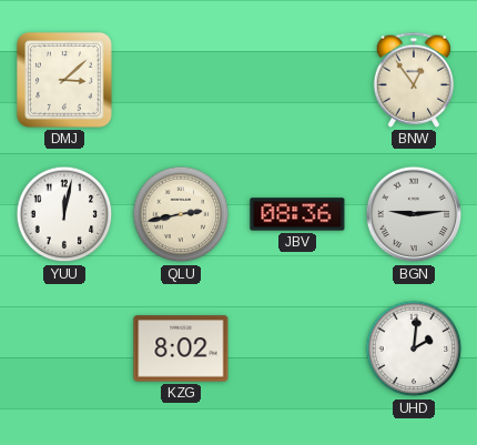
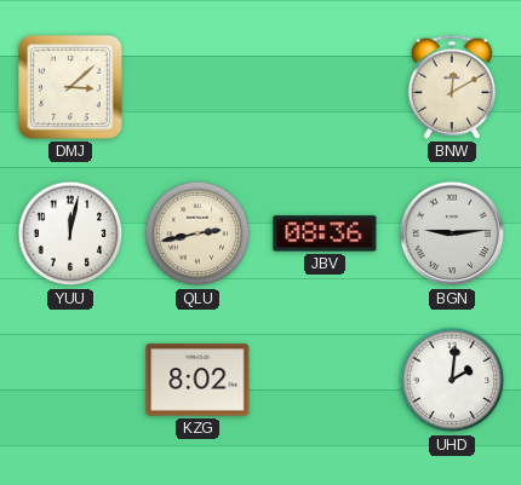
BNW: 12:54 -> 12:10
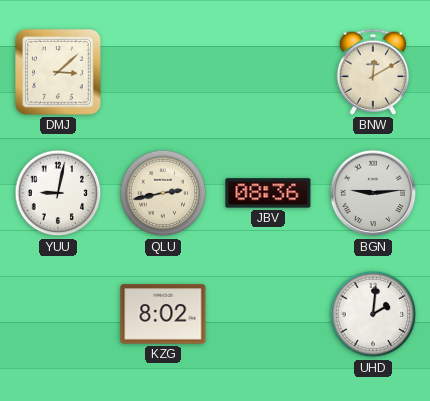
YUU: 12:02 -> 9:02
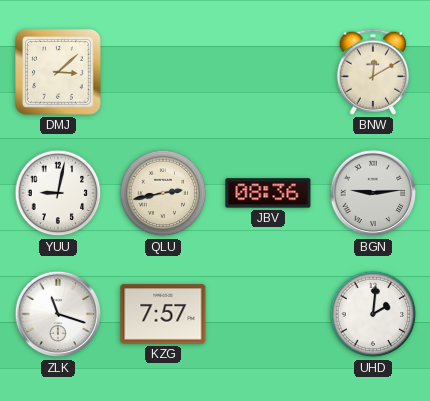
ZLK: none -> 11:18
KZG: 8:02 -> 7:57
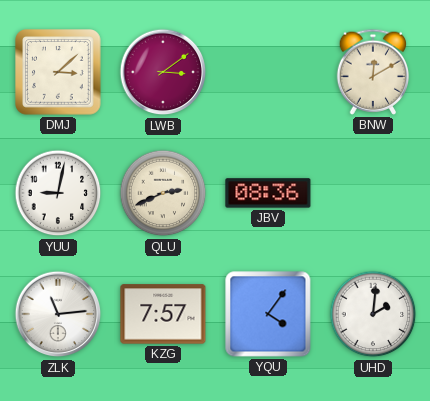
LWB: none -> 3:09
QLU: 2:43 -> 2:41
BGN: 9:14 -> none
ZLK: 11:18 -> 11:14
YQU: none -> 4:06
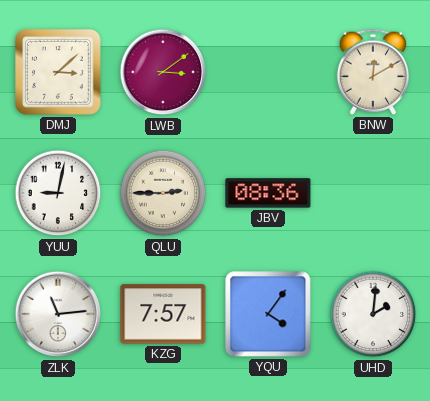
QLU: 2:41 -> 2:45
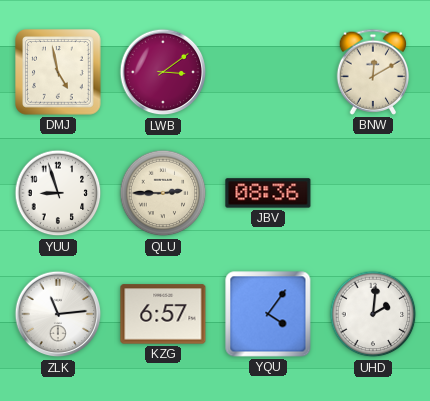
DMJ: 3:08 -> 4:58
YUU: 9:02 -> 8:57
KZG: 7:57 -> 6:57
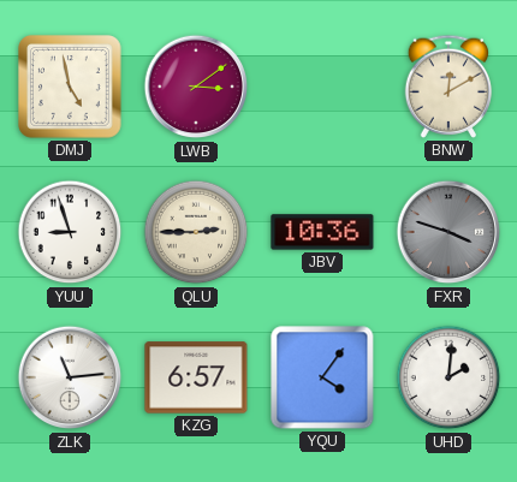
JBV: 08:36 -> 10:36
FXR: none -> 3:48
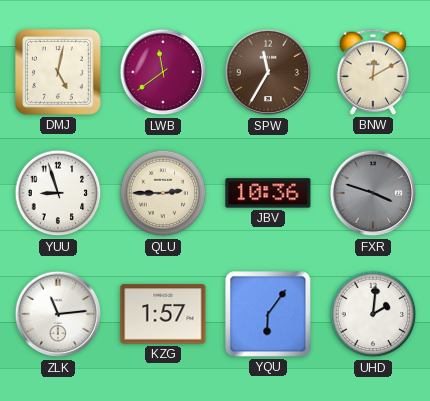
DMJ: 4:58 -> 5:02
LWB: 3:09 -> 11:39
SPW: none -> 11:35
KZG: 6:57 -> 1:57
YQU: 4:06 -> 6:06
